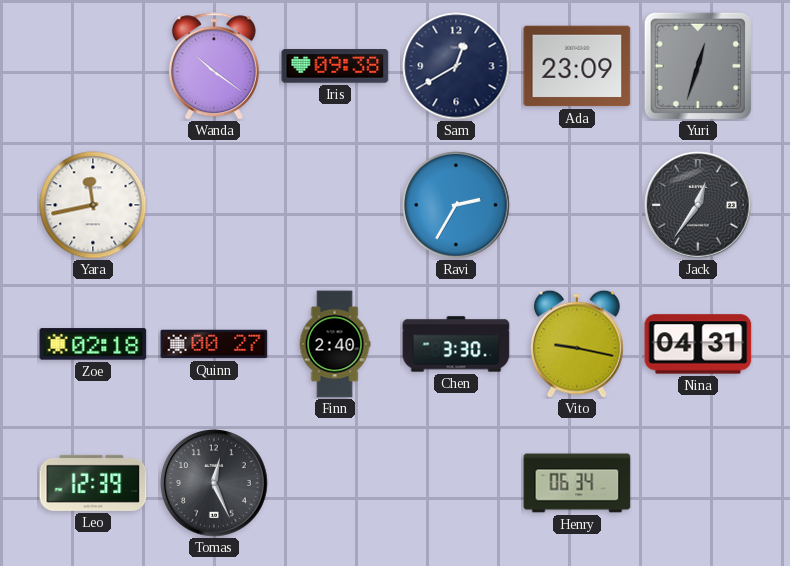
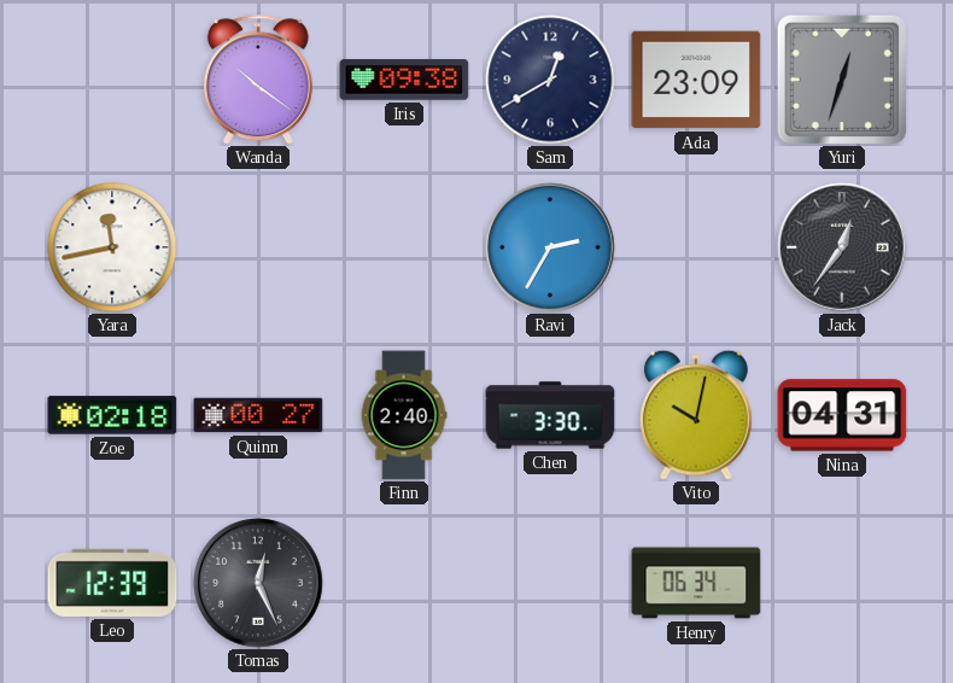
Vito: 9:17 -> 10:02
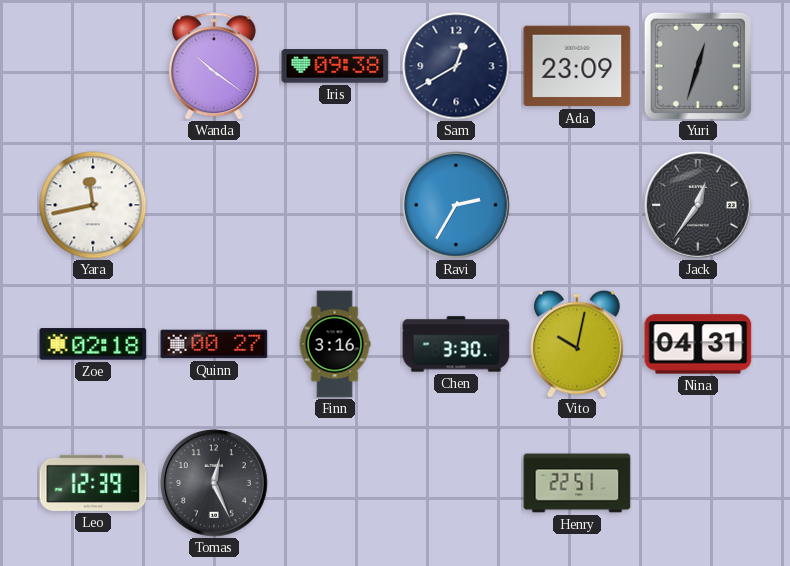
Finn: 2:40 -> 3:16
Henry: 06:34 -> 22:51
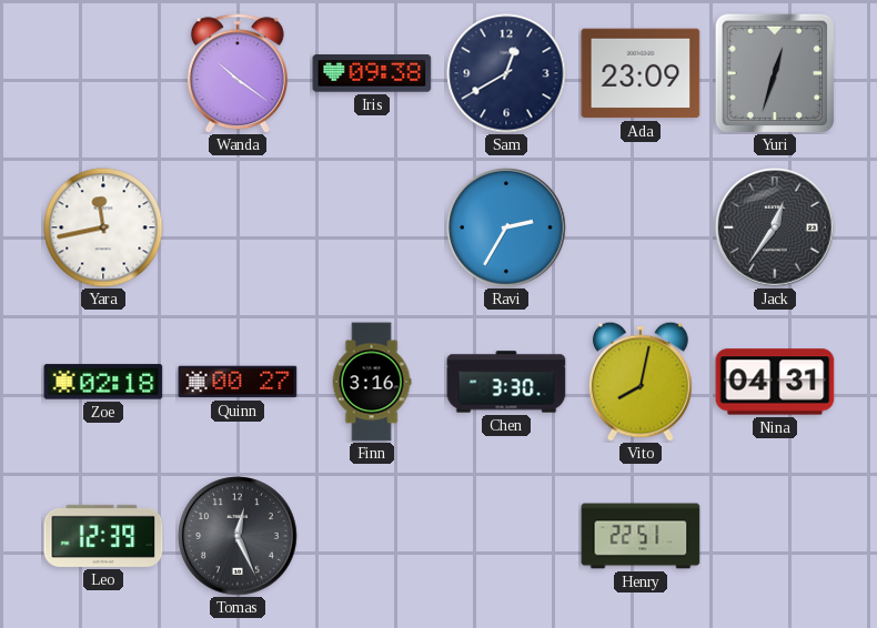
Vito: 10:02 -> 8:02
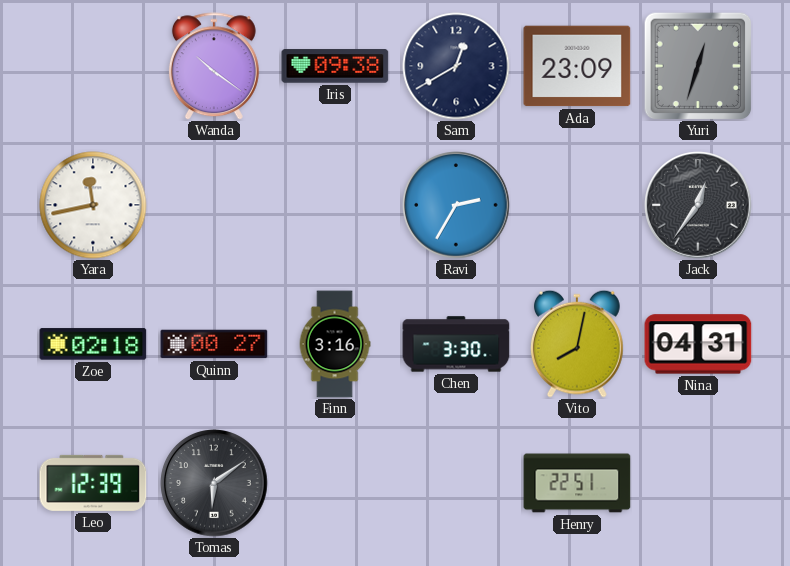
Tomas: 12:26 -> 6:09
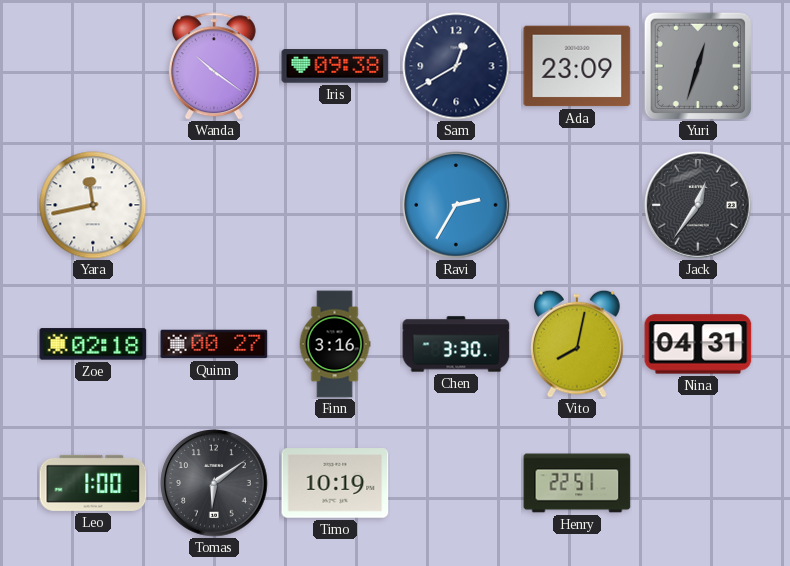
Leo: 12:39 -> 1:00
Timo: none -> 10:19
